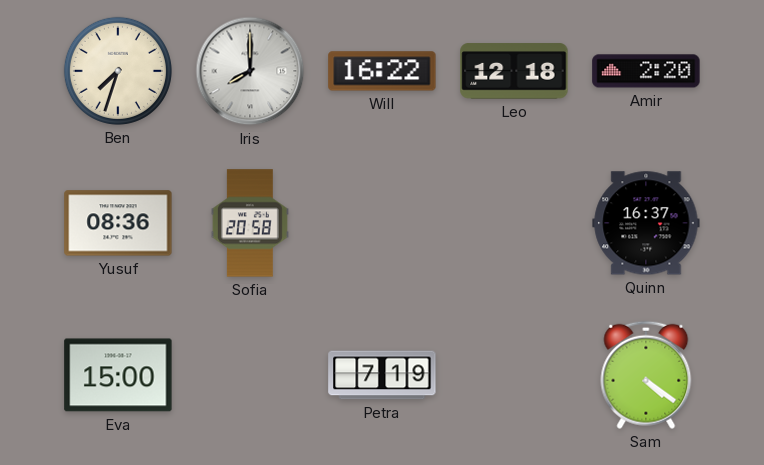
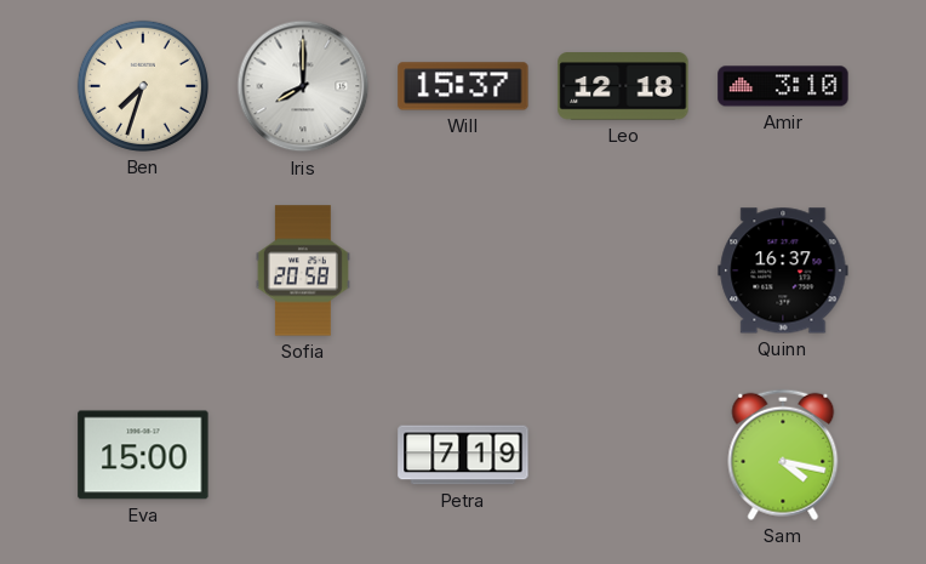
Will: 16:22 -> 15:37
Amir: 2:20 -> 3:10
Yusuf: 08:36 -> none
Sam: 4:21 -> 4:17
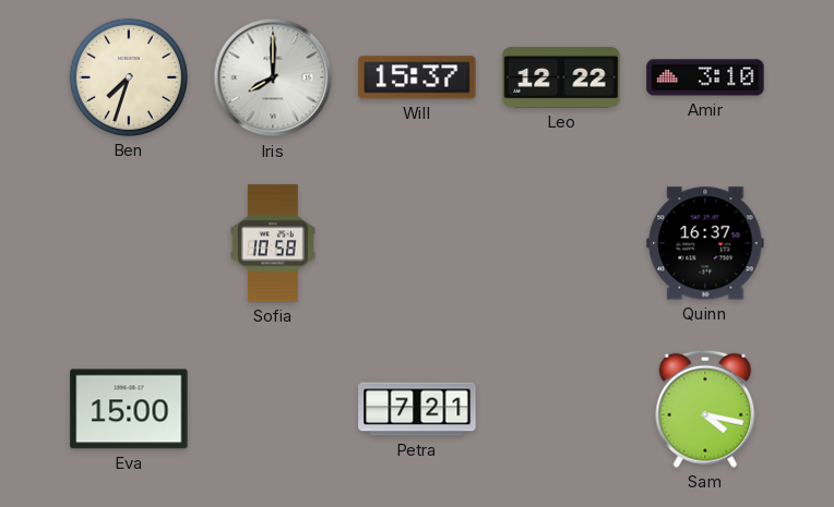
Leo: 12:18 -> 12:22
Sofia: 20:58 -> 10:58
Petra: 7:19 -> 7:21
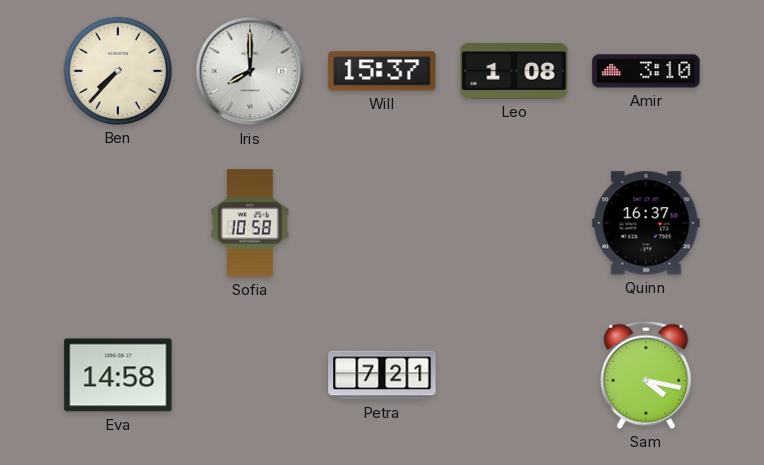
Ben: 7:33 -> 7:37
Leo: 12:22 -> 1:08
Eva: 15:00 -> 14:58
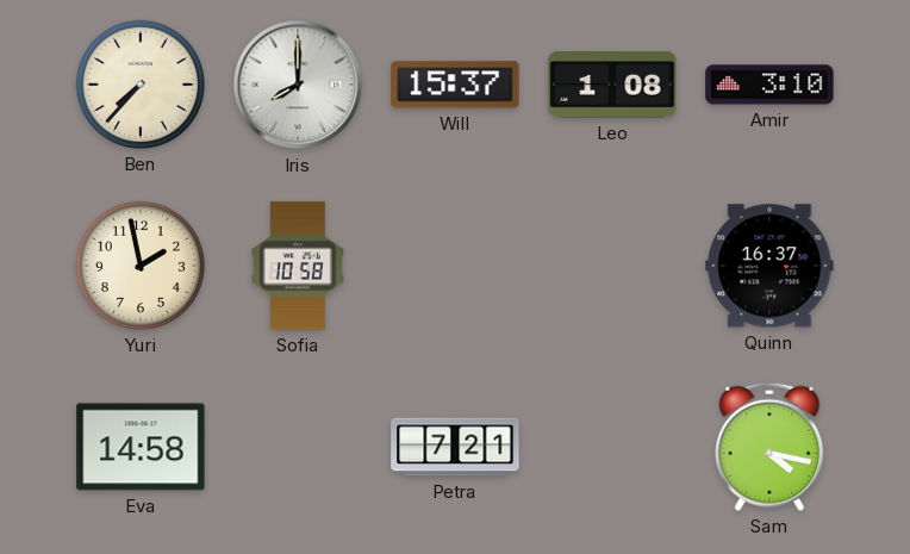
Yuri: none -> 1:58
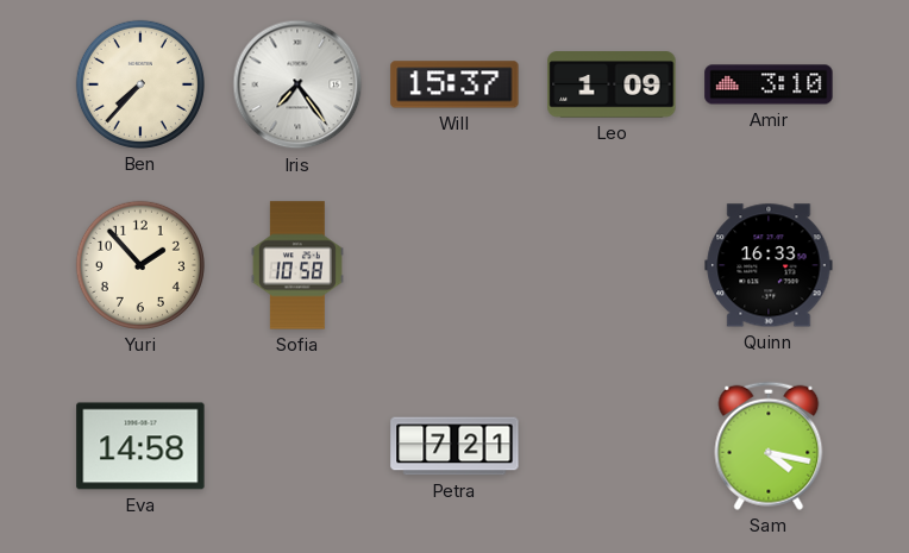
Iris: 8:00 -> 7:24
Leo: 1:08 -> 1:09
Yuri: 1:58 -> 1:53
Quinn: 16:37 -> 16:33
